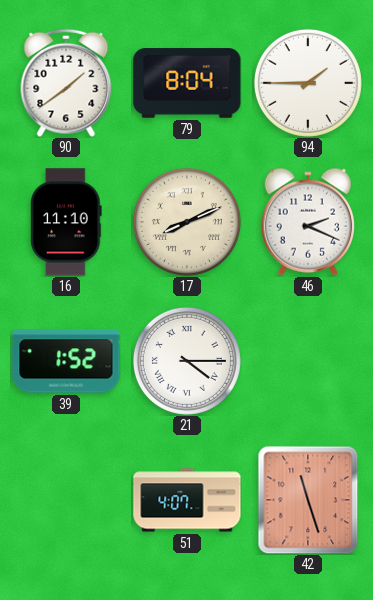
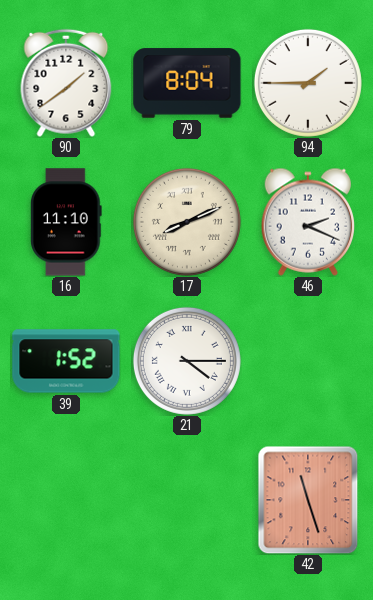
51: 4:07 -> none
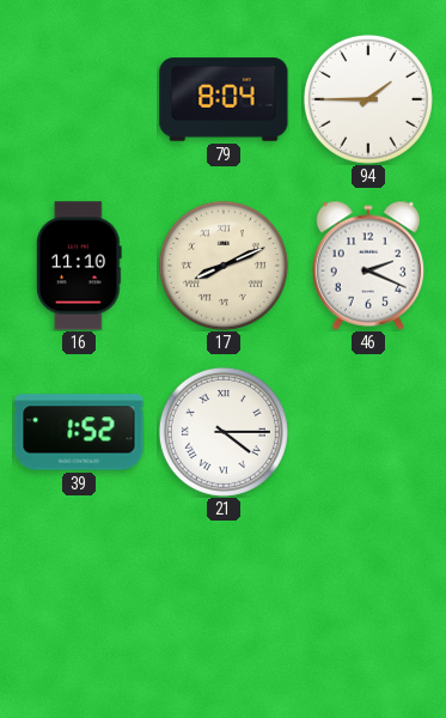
90: 1:39 -> none
42: 11:27 -> none
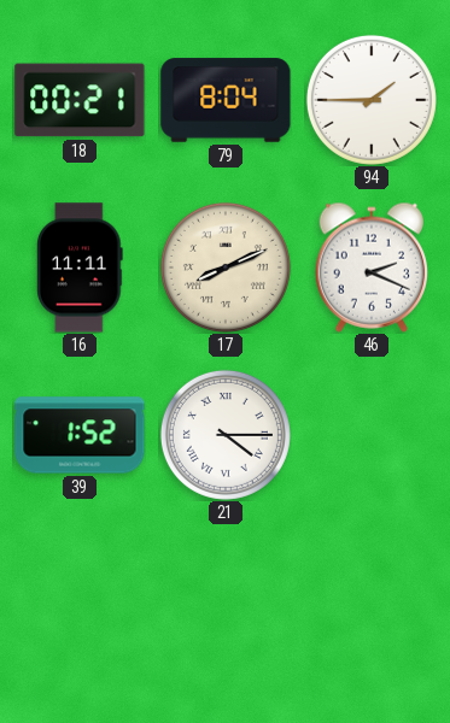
18: none -> 00:21
16: 11:10 -> 11:11
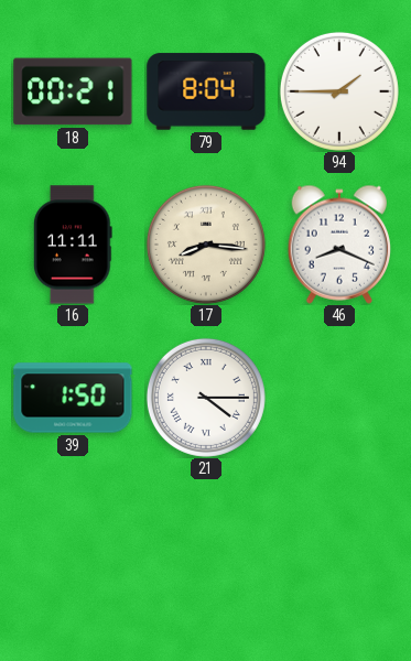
17: 8:11 -> 8:16
46: 2:19 -> 8:19
39: 1:52 -> 1:50
